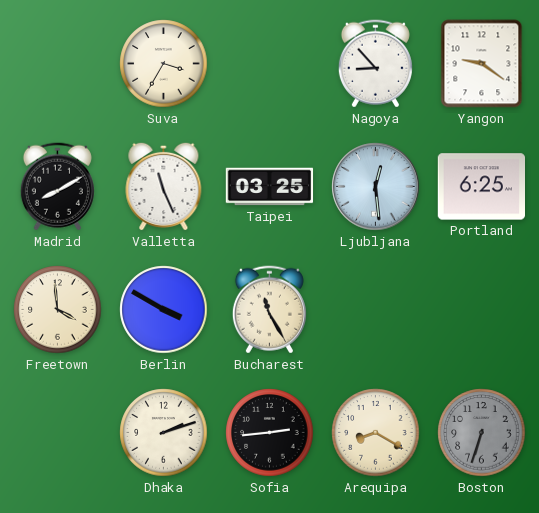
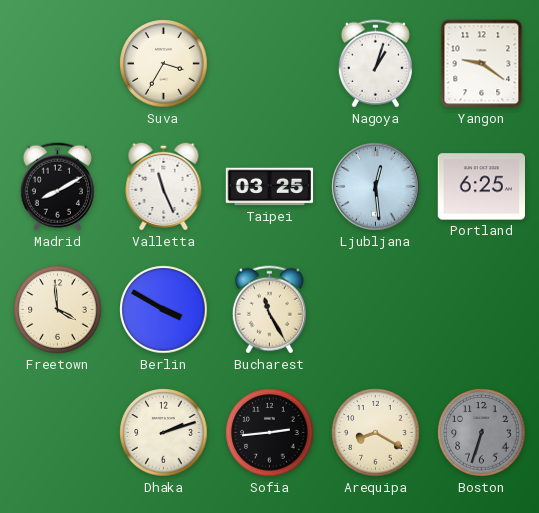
Nagoya: 8:53 -> 1:03
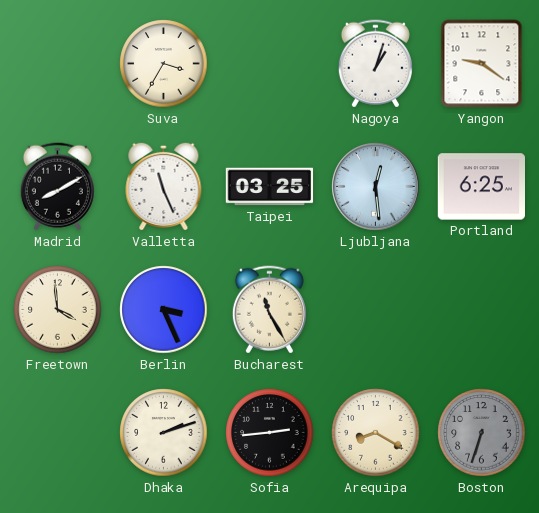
Berlin: 3:50 -> 3:26
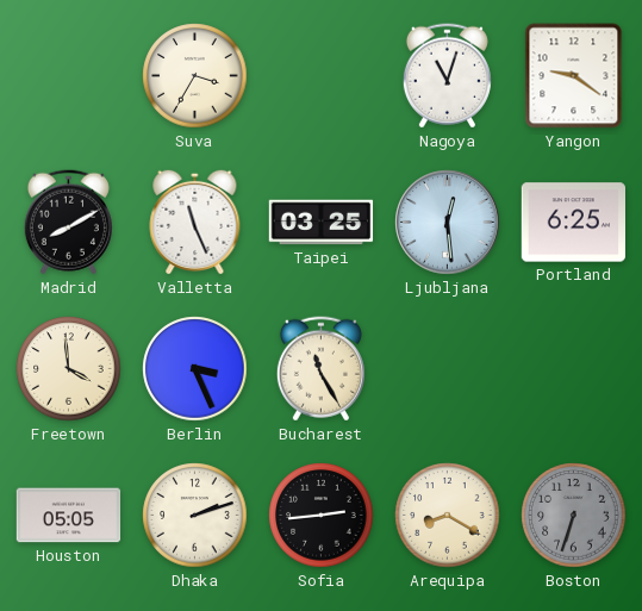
Nagoya: 1:03 -> 11:03
Houston: none -> 05:05
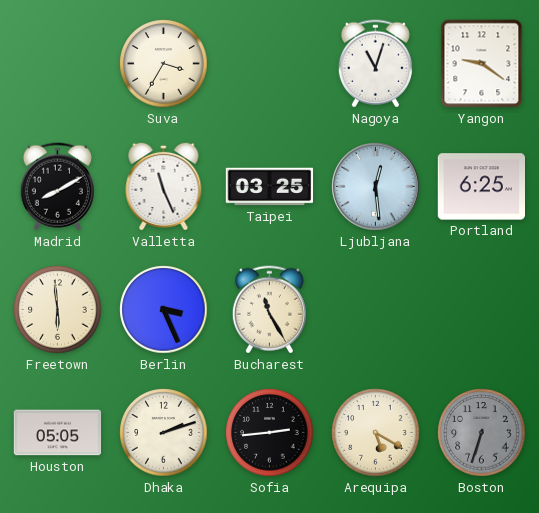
Freetown: 3:59 -> 5:59
Arequipa: 8:20 -> 5:20
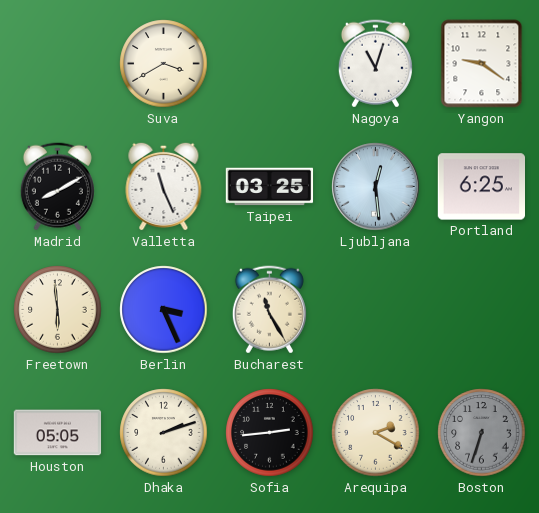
Suva: 3:35 -> 3:40
Arequipa: 5:20 -> 2:20
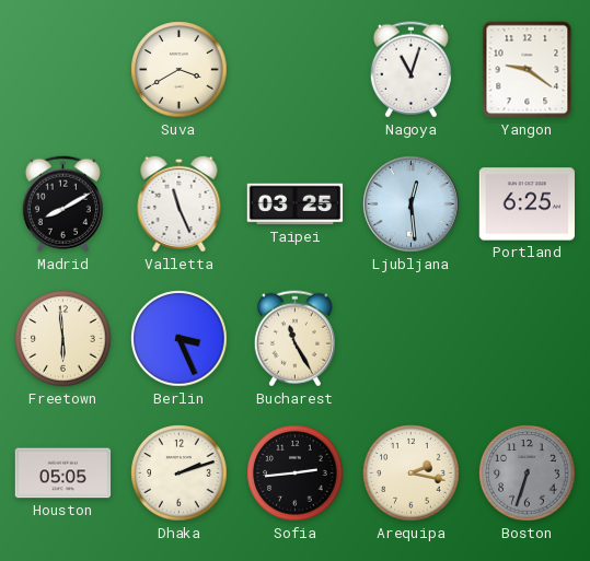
Arequipa: 2:20 -> 2:17
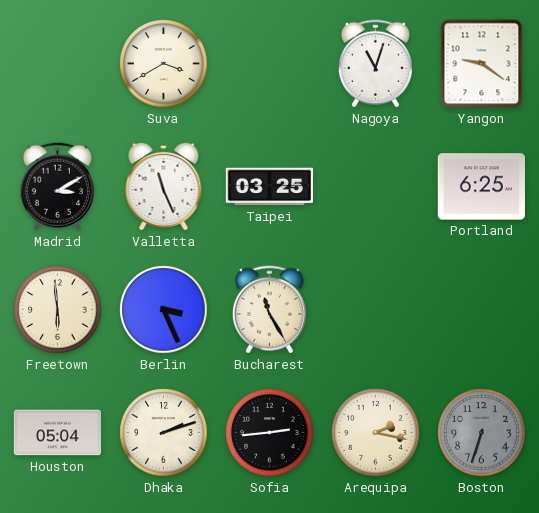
Madrid: 8:10 -> 3:10
Ljubljana: 12:29 -> none
Houston: 05:05 -> 05:04
